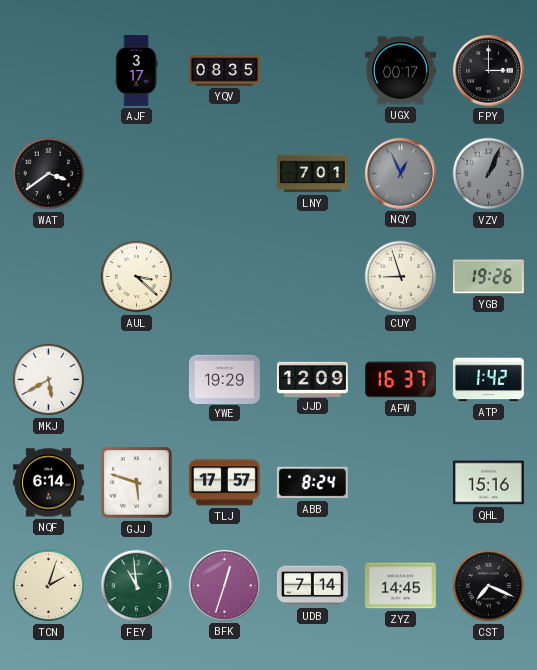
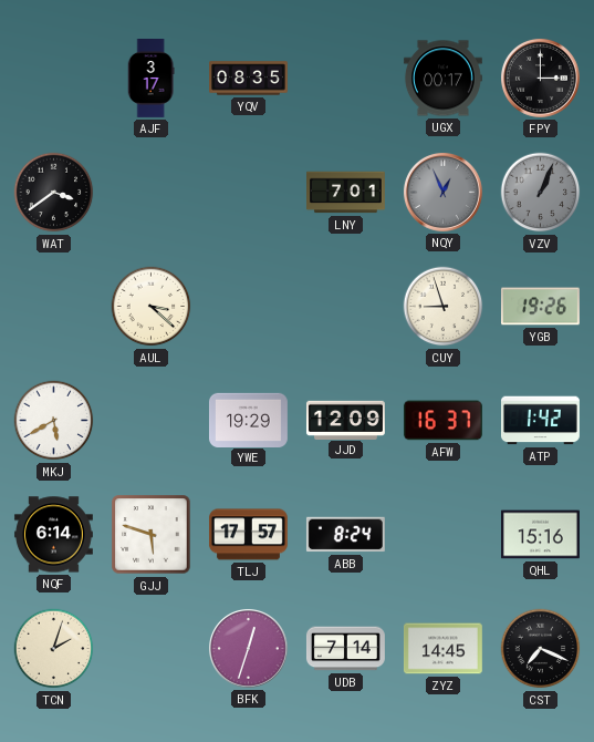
FEY: 10:59 -> none
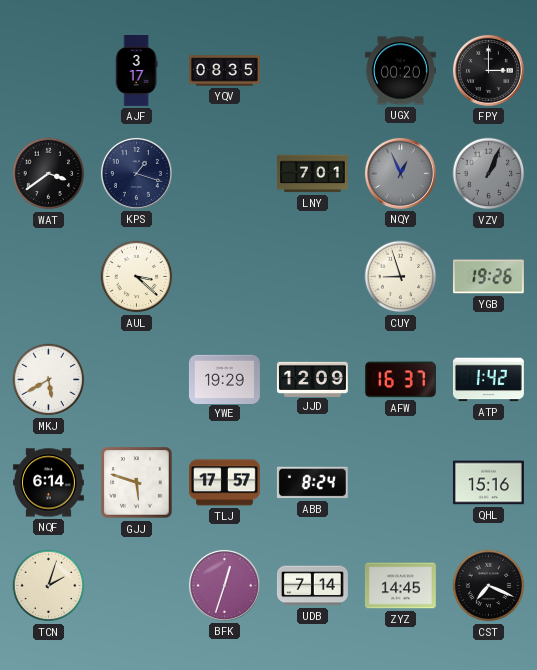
UGX: 00:17 -> 00:20
KPS: none -> 1:18
